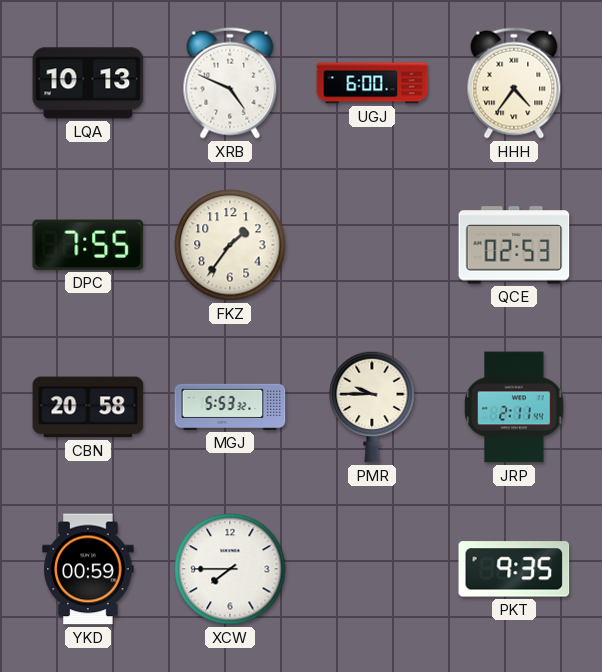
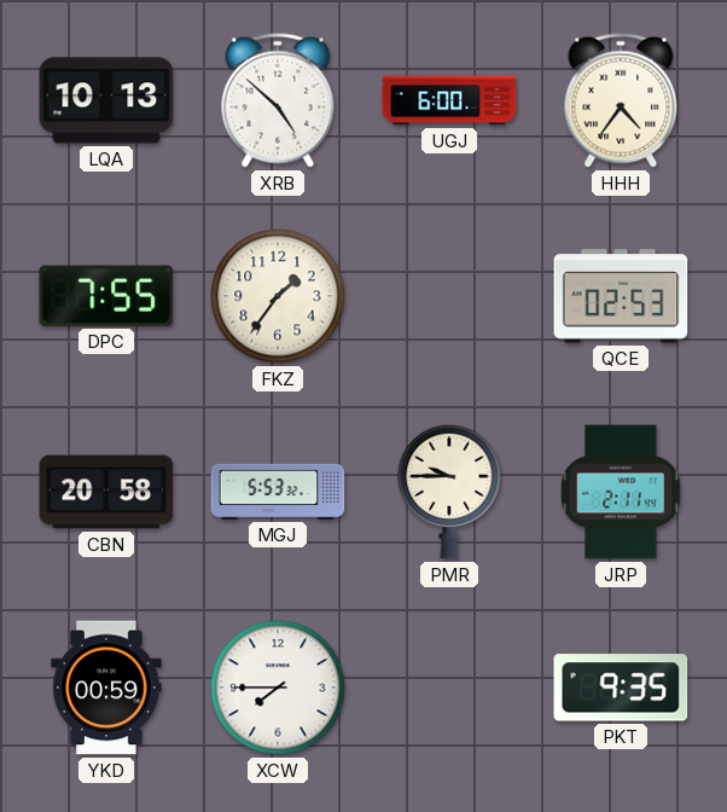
XRB: 4:49 -> 4:52
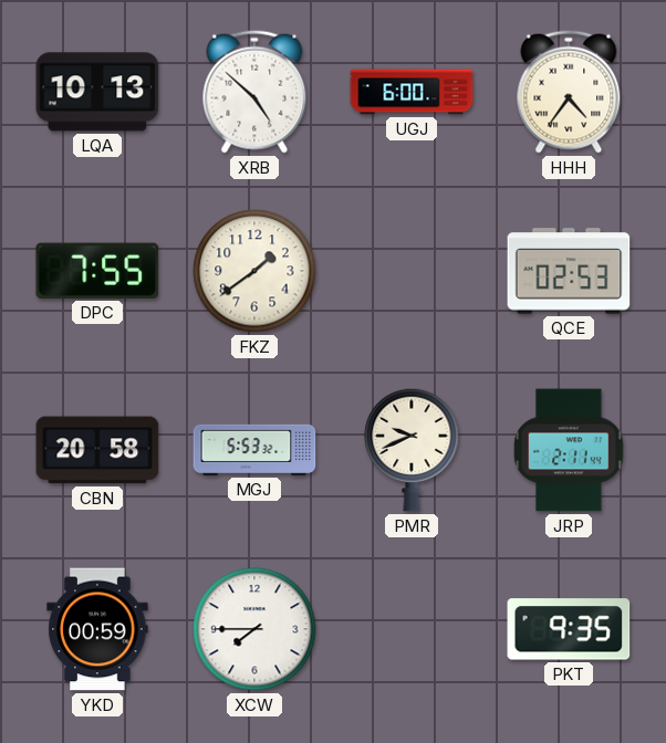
FKZ: 1:36 -> 1:39
PMR: 9:45 -> 9:41
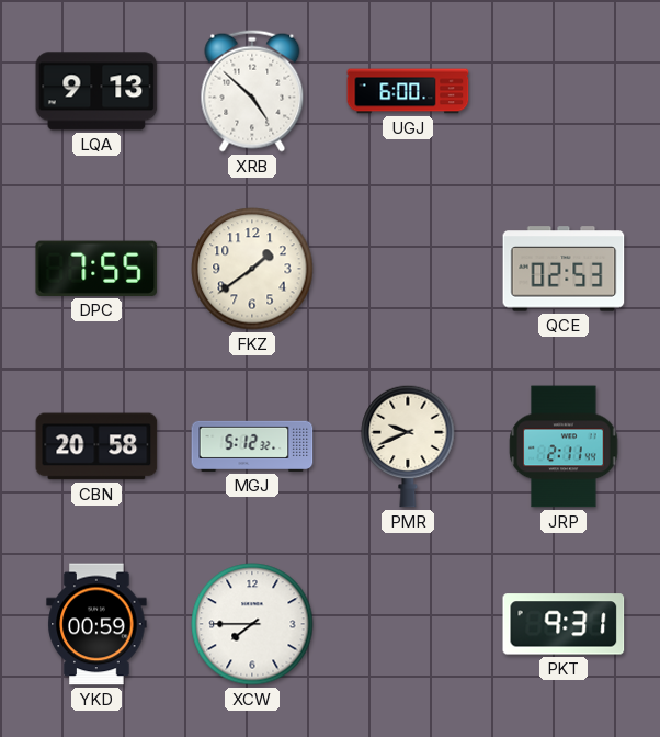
LQA: 10:13 -> 9:13
HHH: 4:36 -> none
MGJ: 5:53 -> 5:12
PKT: 9:35 -> 9:31
